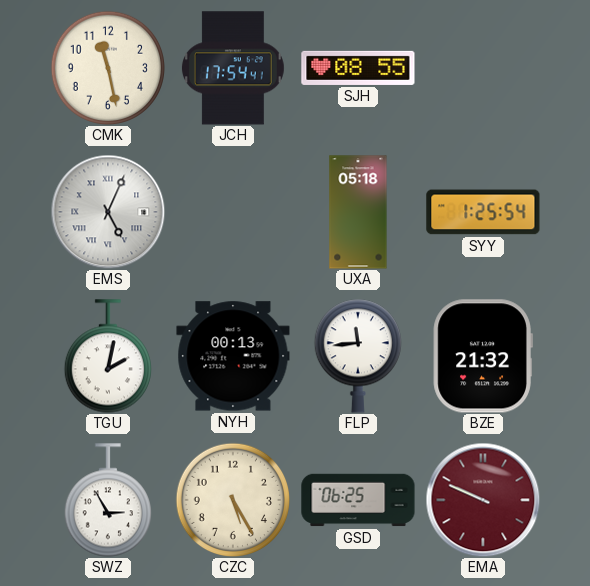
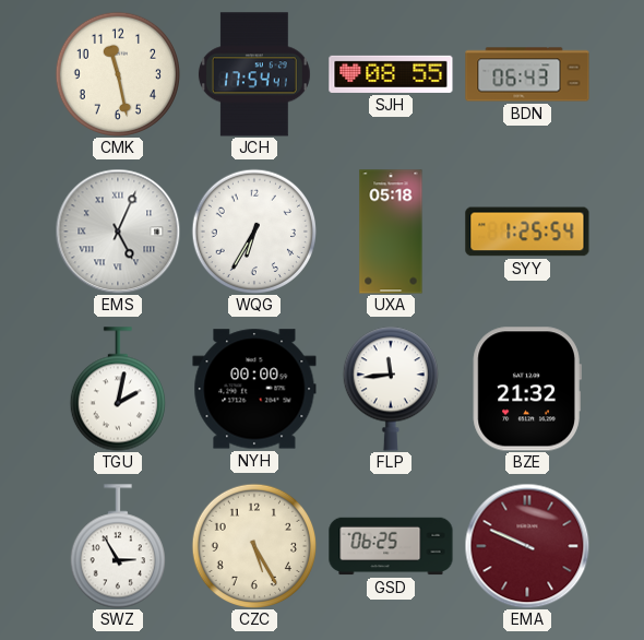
BDN: none -> 06:43
WQG: none -> 6:35
NYH: 00:13 -> 00:00
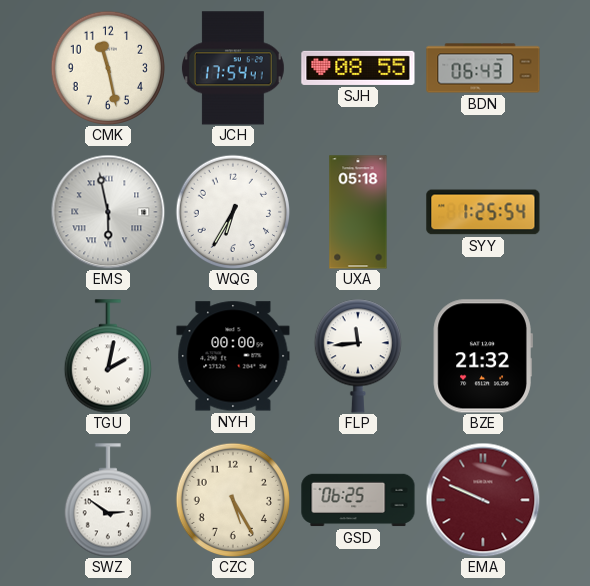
EMS: 5:04 -> 5:58
SWZ: 2:55 -> 2:51
